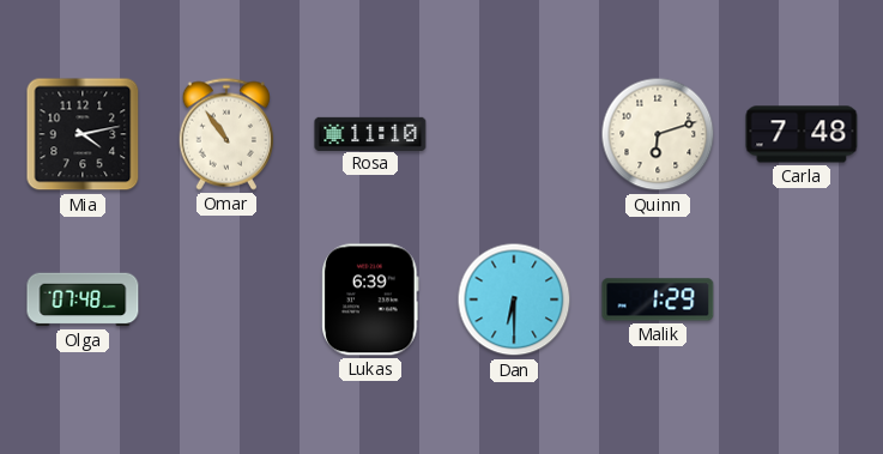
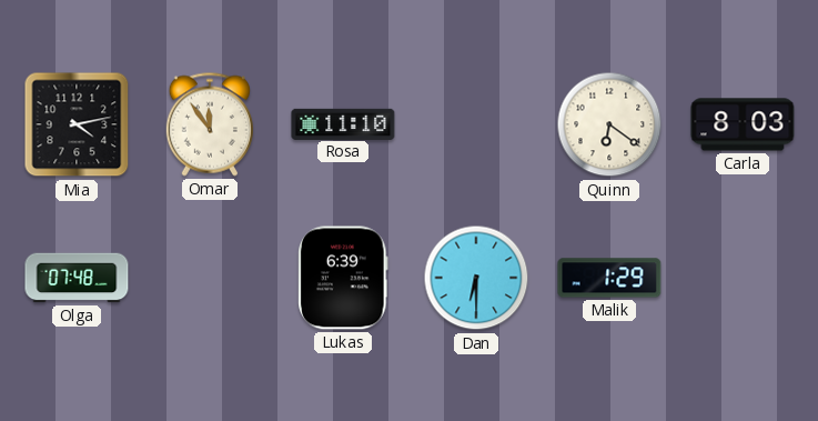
Omar: 10:54 -> 11:54
Quinn: 6:12 -> 6:21
Carla: 7:48 -> 8:03
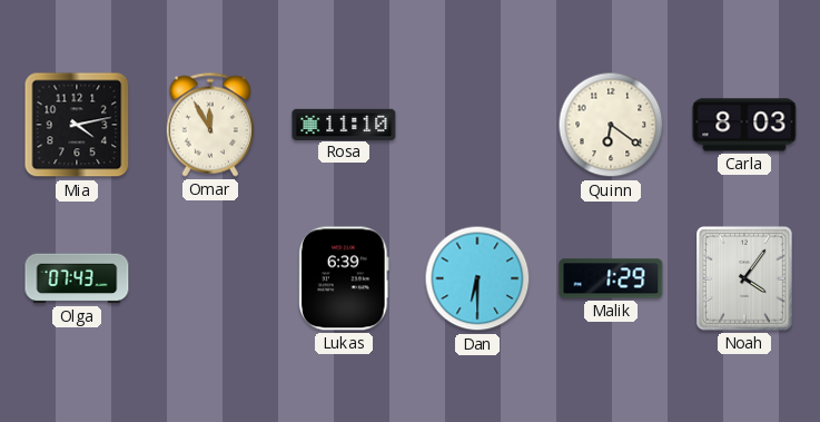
Omar: 11:54 -> 11:55
Olga: 07:48 -> 07:43
Noah: none -> 4:06
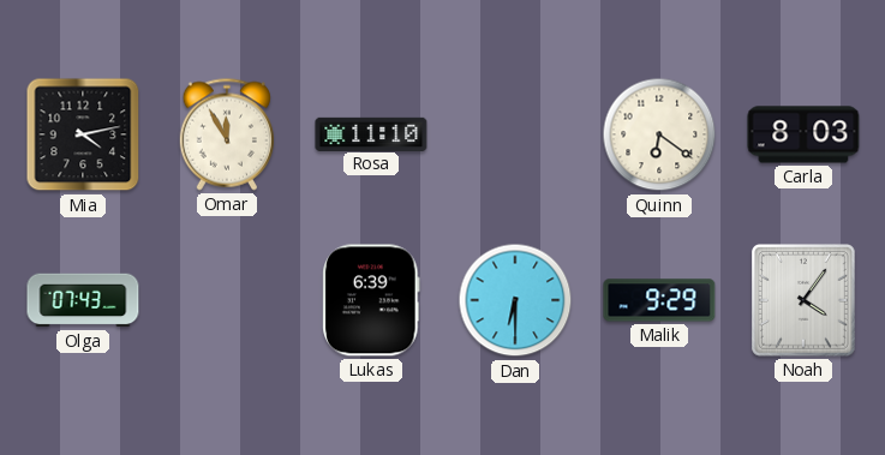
Malik: 1:29 -> 9:29
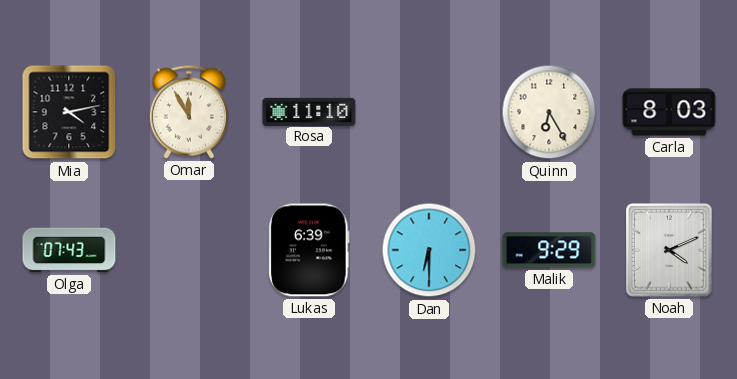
Quinn: 6:21 -> 6:25
Noah: 4:06 -> 4:11
